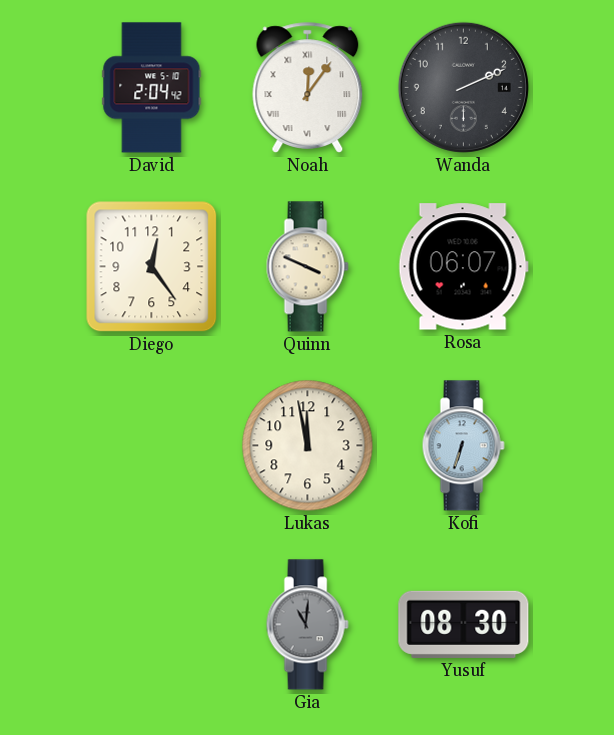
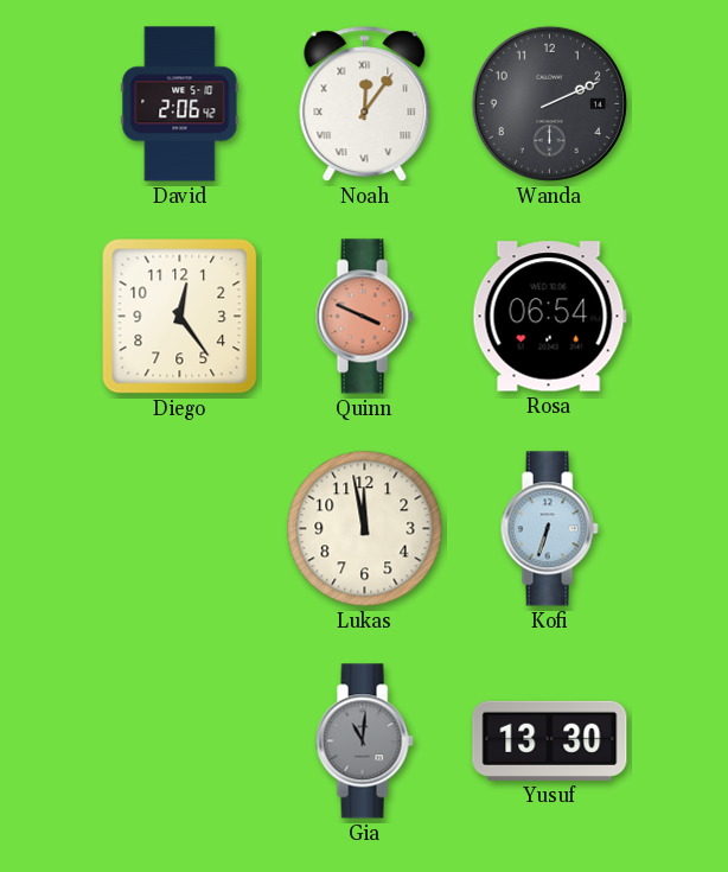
David: 2:04 -> 2:06
Quinn dial: cream -> salmon
Rosa: 06:07 -> 06:54
Yusuf: 08:30 -> 13:30
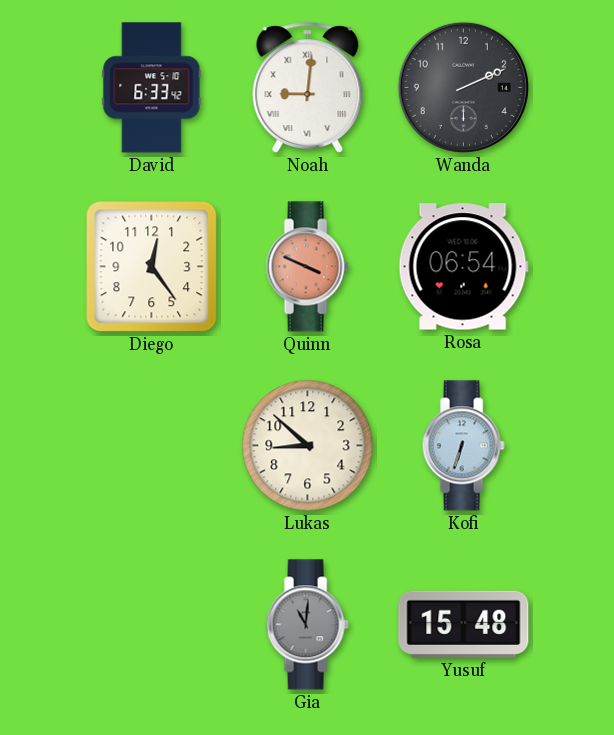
David: 2:06 -> 6:33
Noah: 12:06 -> 9:01
Lukas: 11:58 -> 8:52
Yusuf: 13:30 -> 15:48
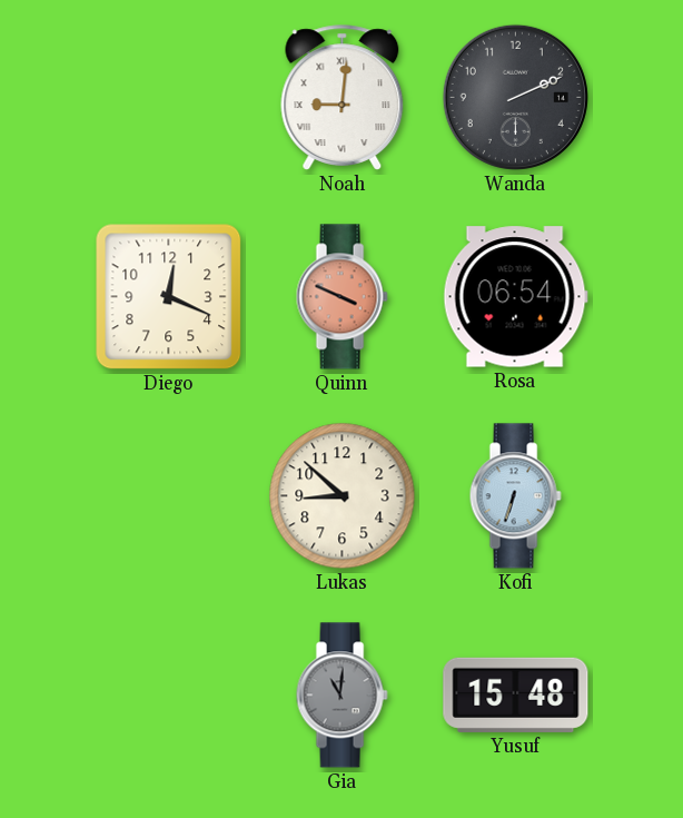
David: 6:33 -> none
Diego: 12:24 -> 12:19
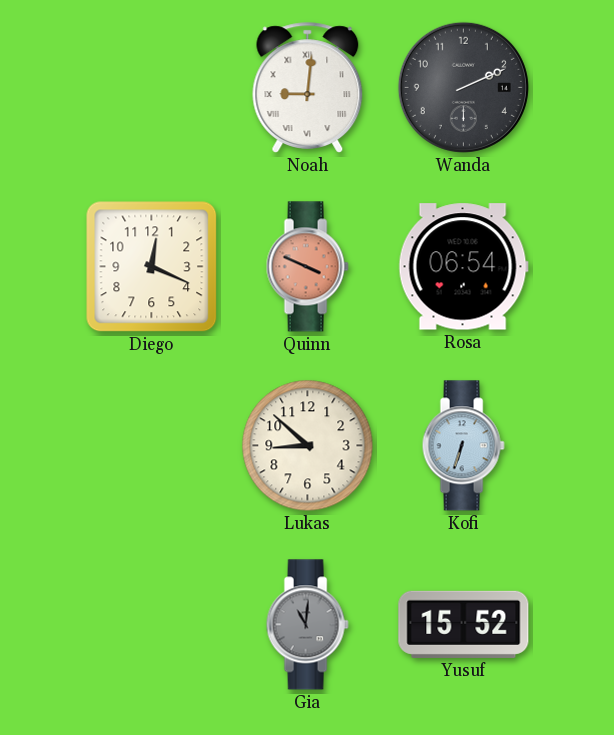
Yusuf: 15:48 -> 15:52
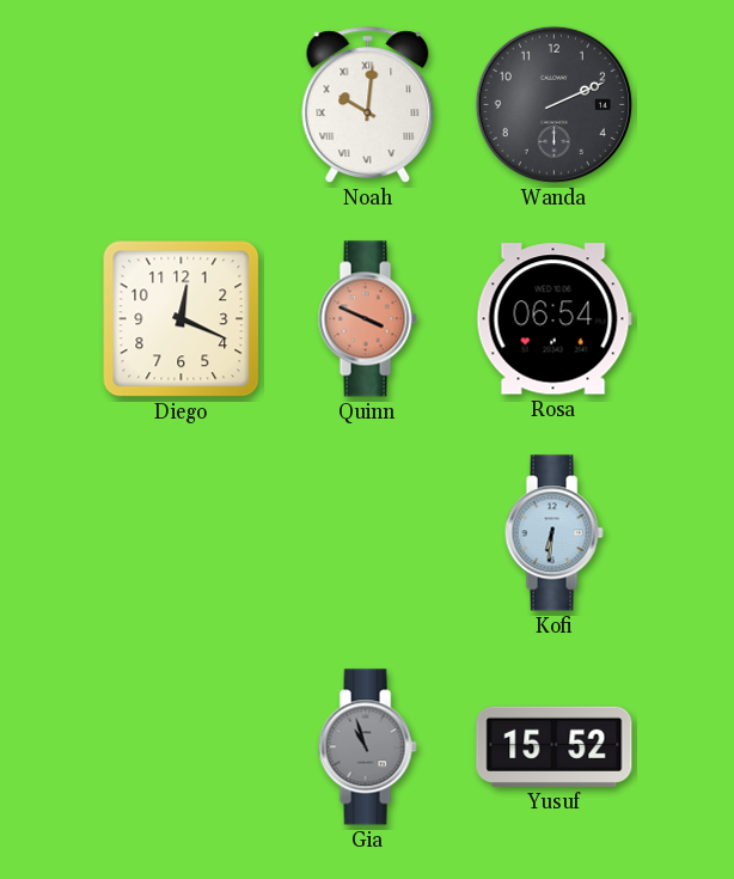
Noah: 9:01 -> 10:01
Lukas: 8:52 -> none
Kofi: 6:33 -> 6:31
Gia: 11:01 -> 10:57
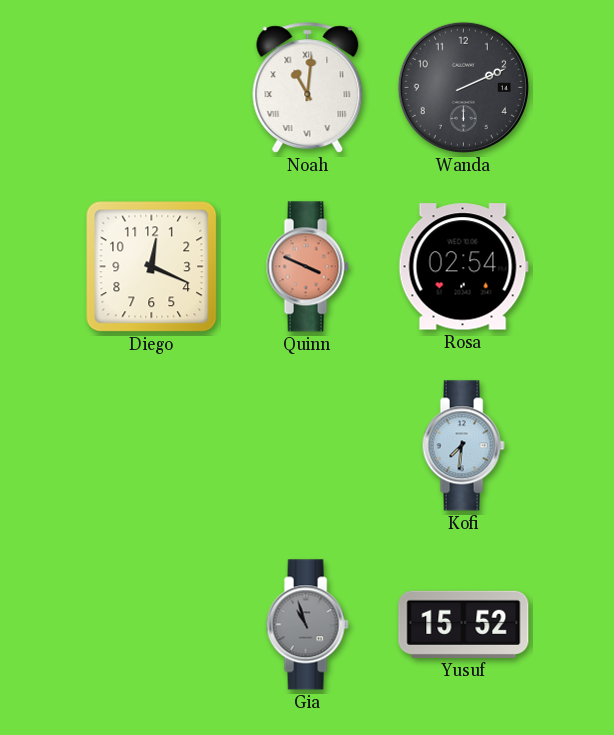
Noah: 10:01 -> 11:01
Rosa: 06:54 -> 02:54
Kofi: 6:31 -> 7:31
